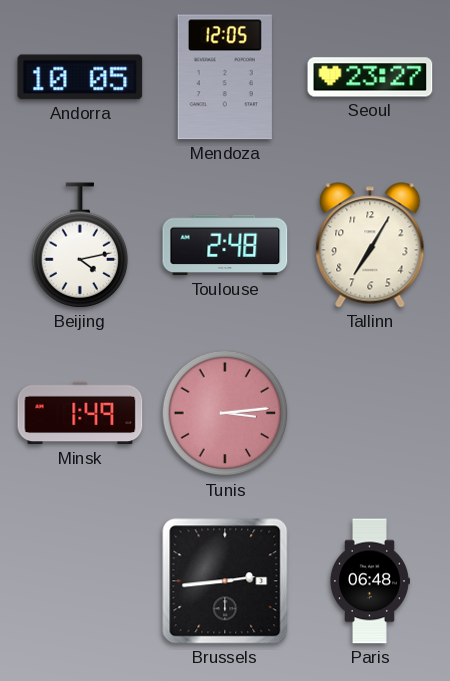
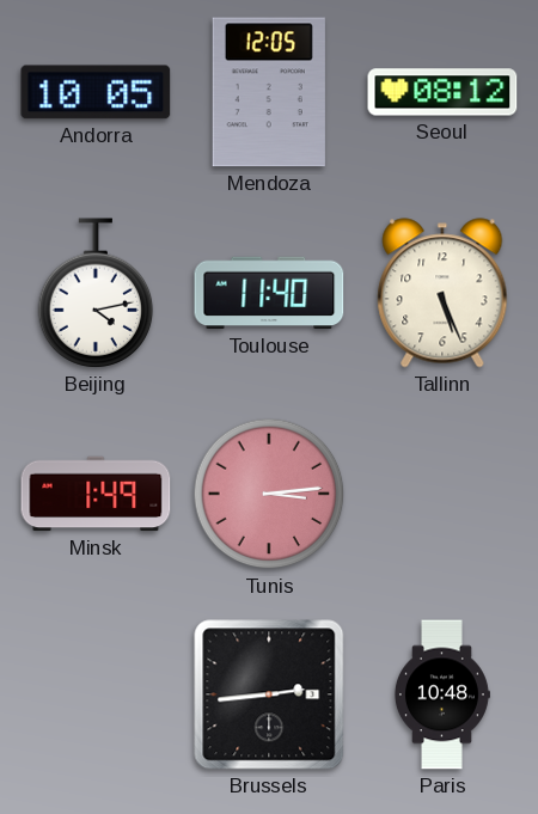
Seoul: 23:27 -> 08:12
Toulouse: 2:48 -> 11:40
Tallinn: 7:05 -> 5:26
Paris: 06:48 -> 10:48
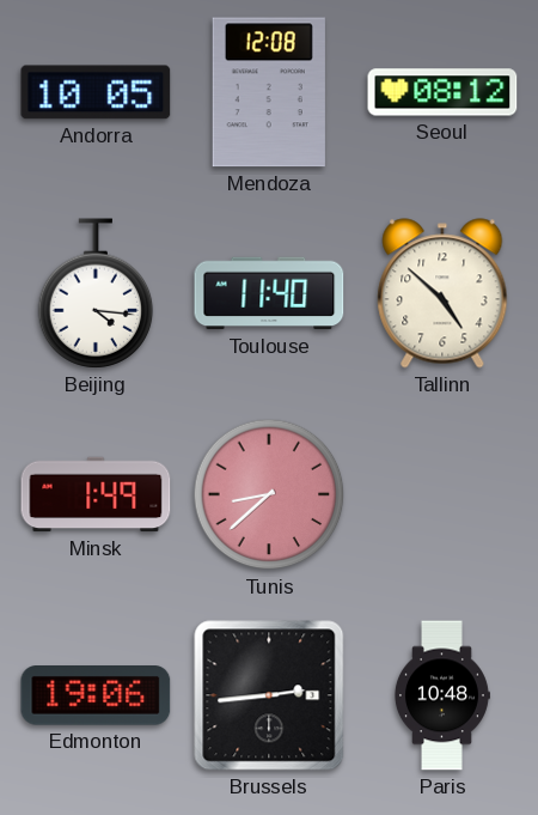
Mendoza: 12:05 -> 12:08
Beijing: 4:13 -> 4:16
Tallinn: 5:26 -> 4:52
Tunis: 3:14 -> 8:38
Edmonton: none -> 19:06
